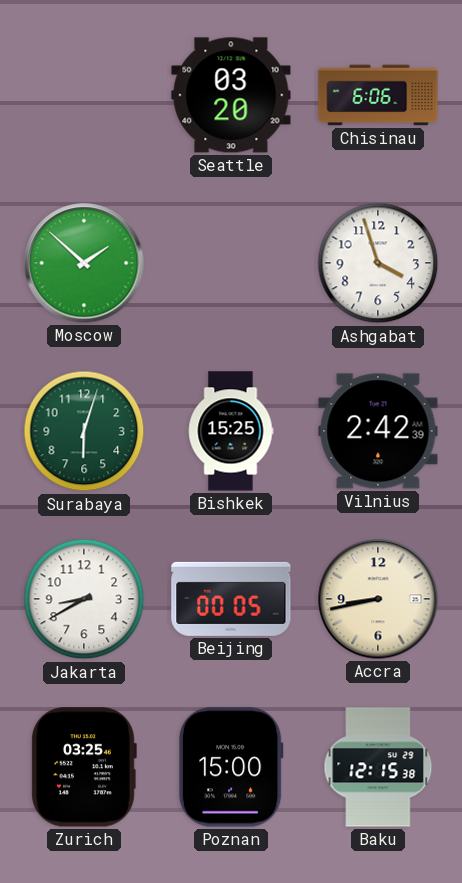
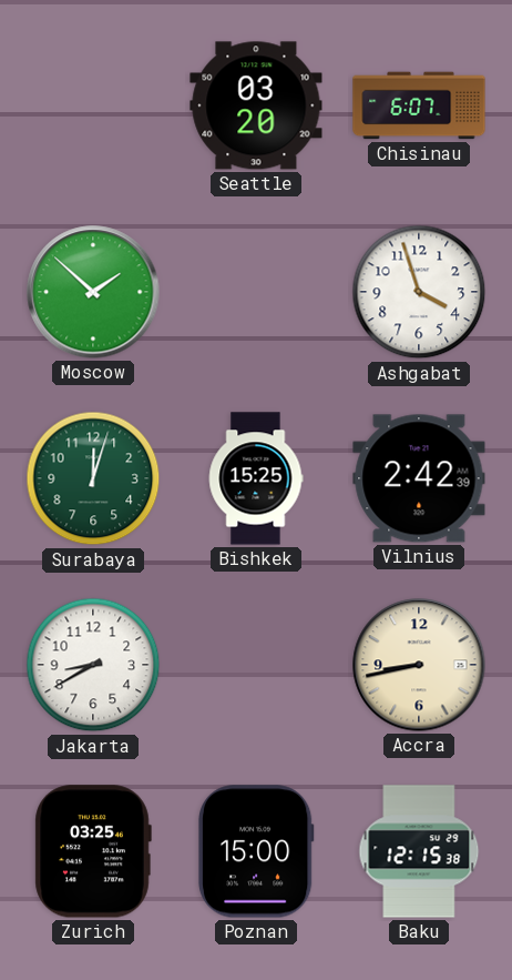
Chisinau: 6:06 -> 6:07
Surabaya: 6:03 -> 12:03
Beijing: 00:05 -> none
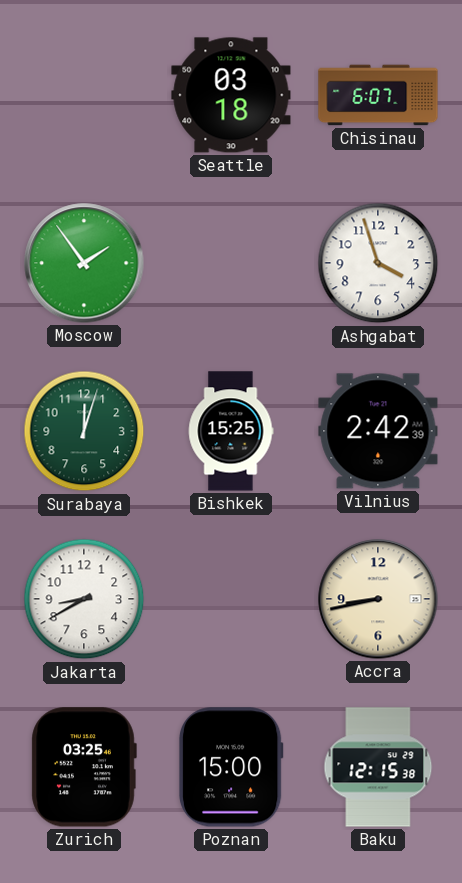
Seattle: 03:20 -> 03:18
Moscow: 1:52 -> 1:54
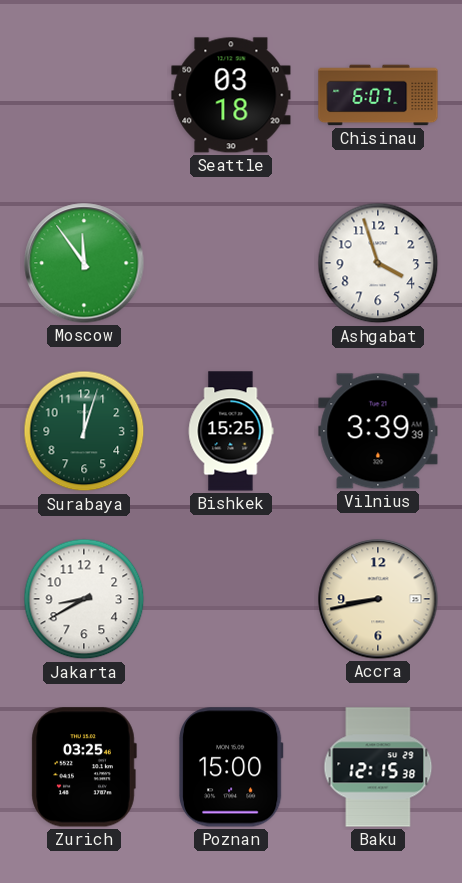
Moscow: 1:54 -> 11:54
Vilnius: 2:42 -> 3:39
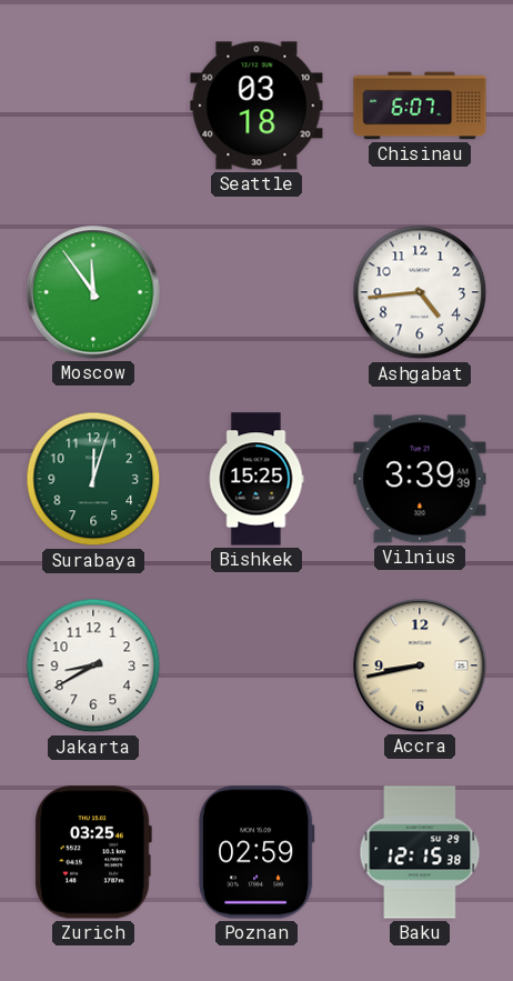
Ashgabat: 3:57 -> 4:44
Poznan: 15:00 -> 02:59
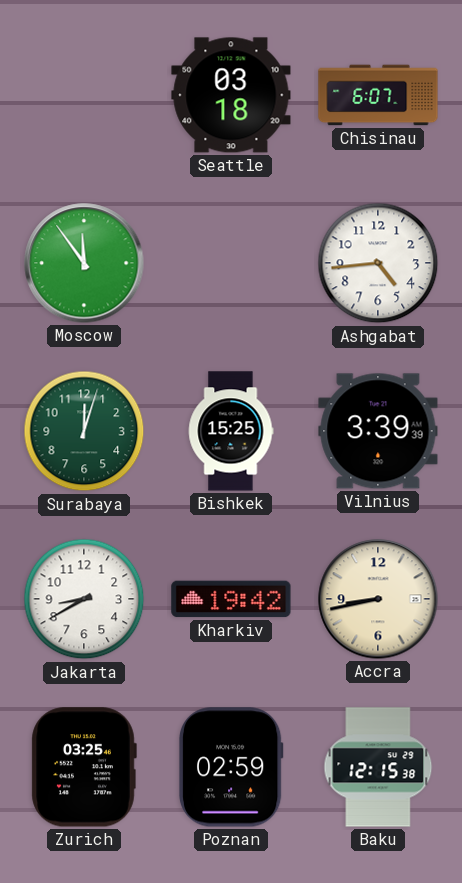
Kharkiv: none -> 19:42
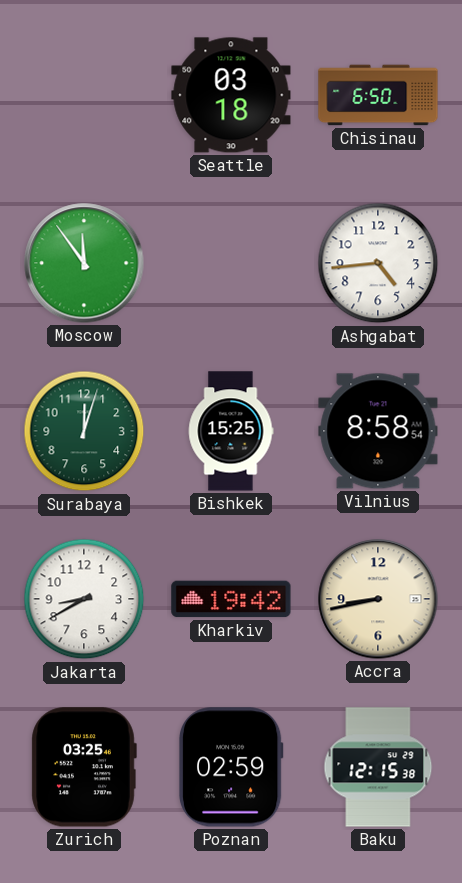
Chisinau: 6:07 -> 6:50
Vilnius: 3:39 -> 8:58
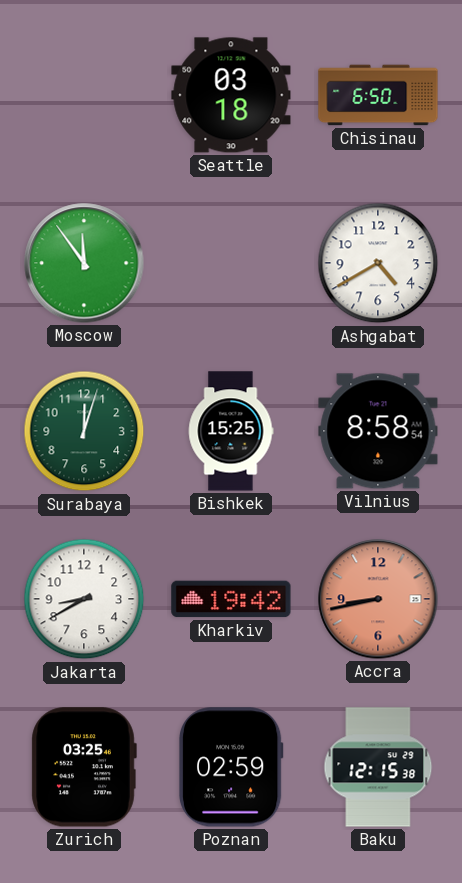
Ashgabat: 4:44 -> 4:40
Accra dial: cream -> salmon
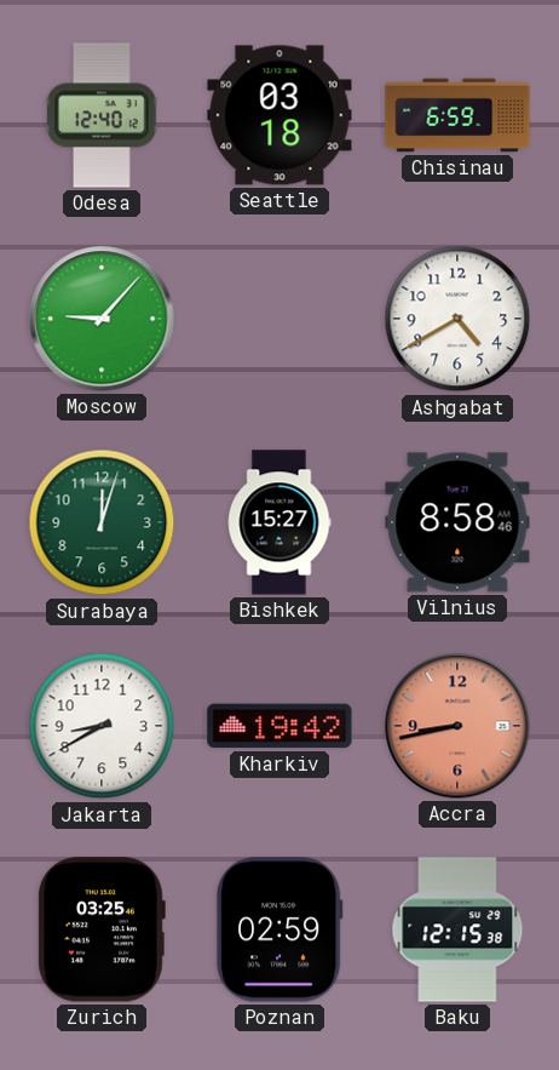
Odesa: none -> 12:40
Chisinau: 6:50 -> 6:59
Moscow: 11:54 -> 9:07
Bishkek: 15:25 -> 15:27
Vilnius: 8:58:54 -> 8:58:46
